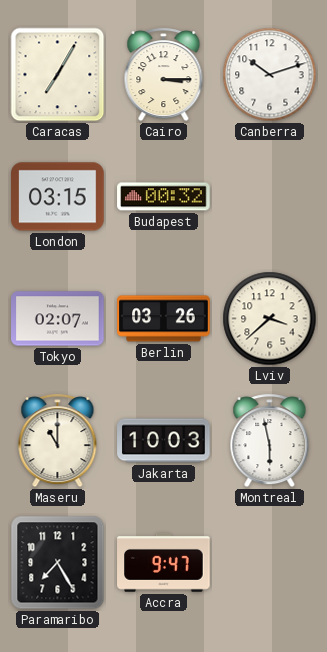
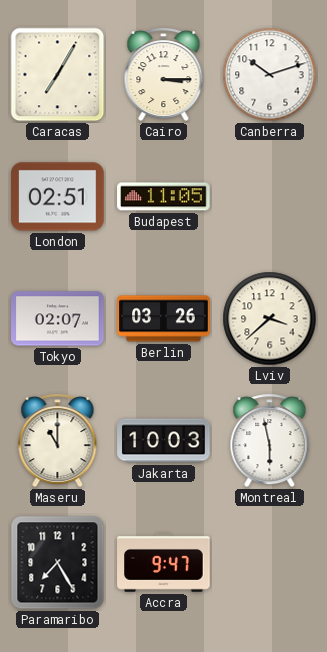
London: 03:15 -> 02:51
Budapest: 00:32 -> 11:05
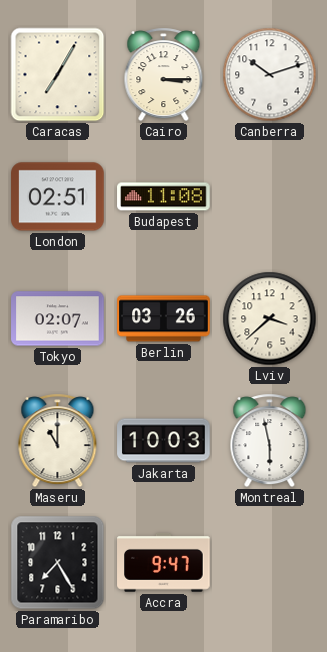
Budapest: 11:05 -> 11:08
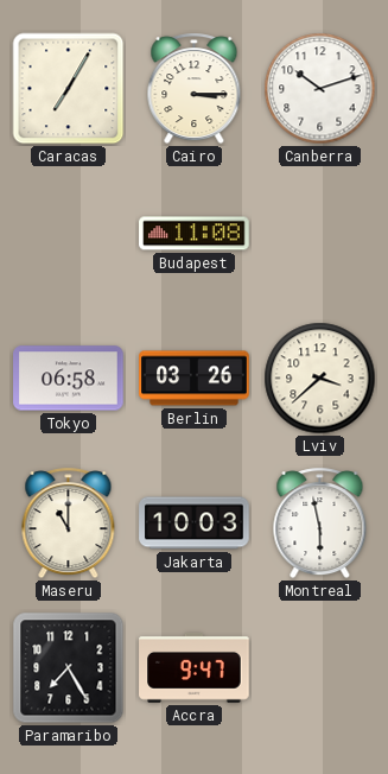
London: 02:51 -> none
Tokyo: 02:07 -> 06:58
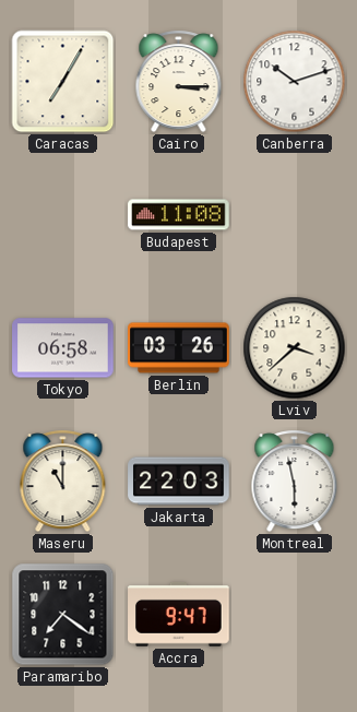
Jakarta: 10:03 -> 22:03
Paramaribo: 7:25 -> 7:21
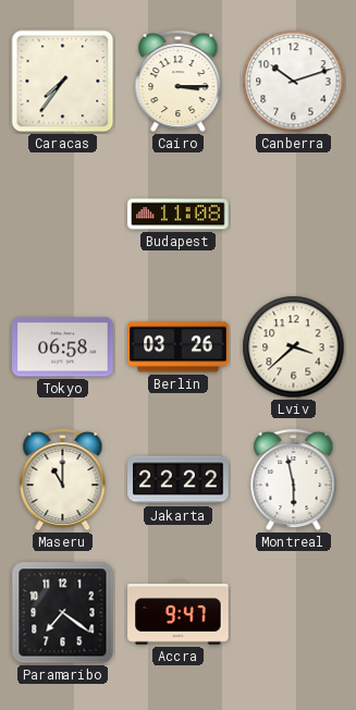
Caracas: 7:05 -> 7:36
Jakarta: 22:03 -> 22:22
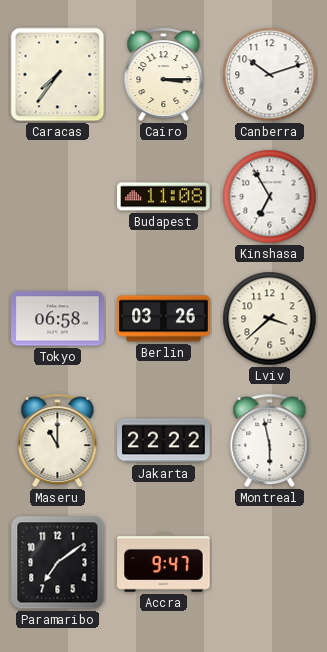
Kinshasa: none -> 6:55
Paramaribo: 7:21 -> 7:09
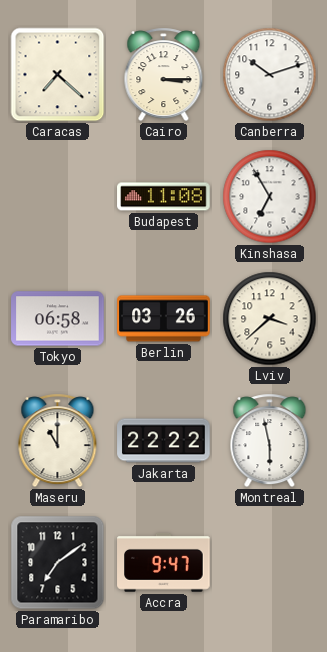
Caracas: 7:36 -> 7:22
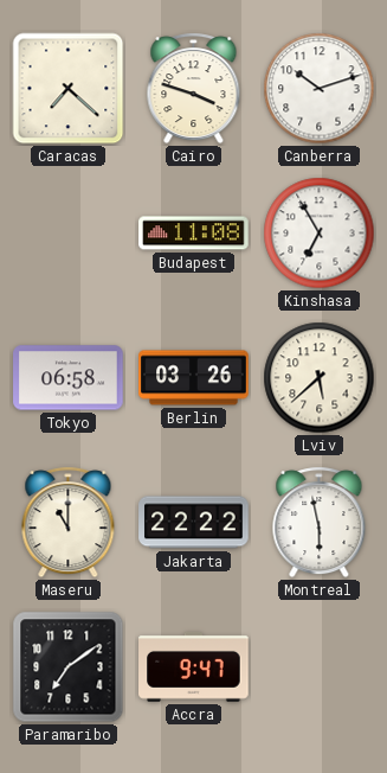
Cairo: 3:15 -> 3:48
Lviv: 3:38 -> 5:38
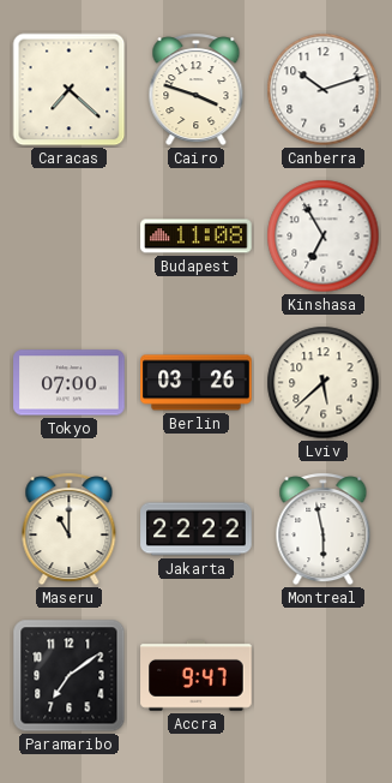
Tokyo: 06:58 -> 07:00
